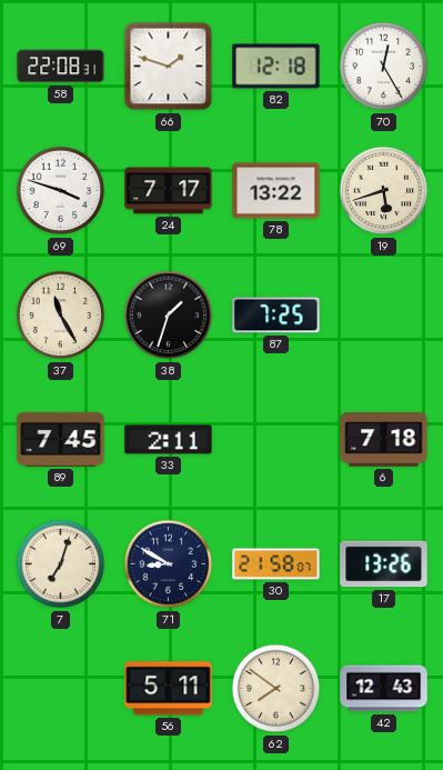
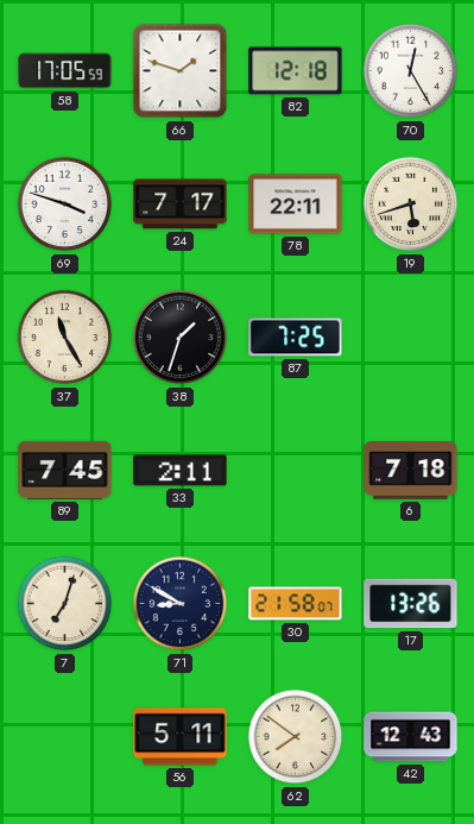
58: 22:08 -> 17:05
78: 13:22 -> 22:11
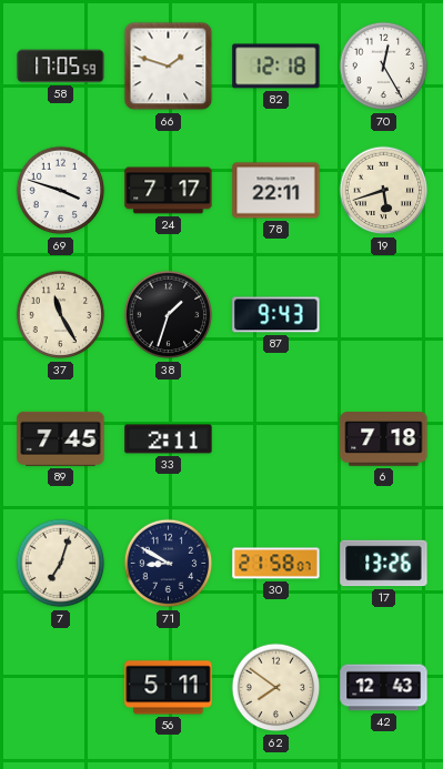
87: 7:25 -> 9:43
